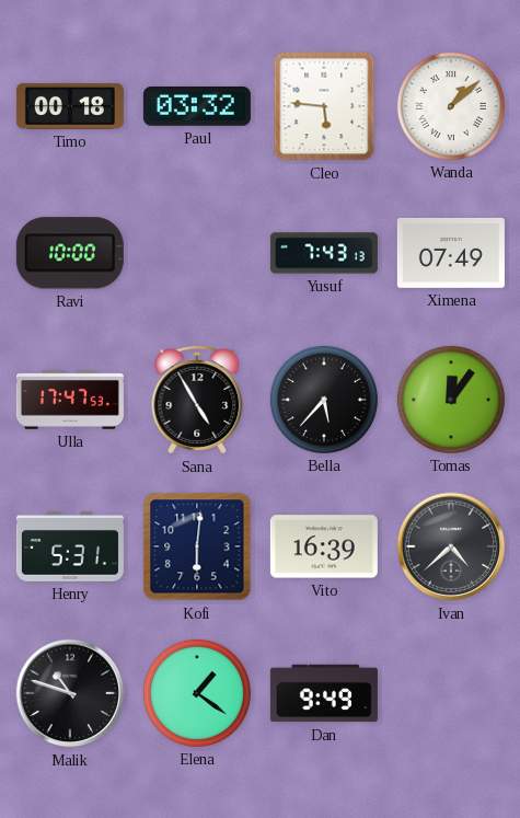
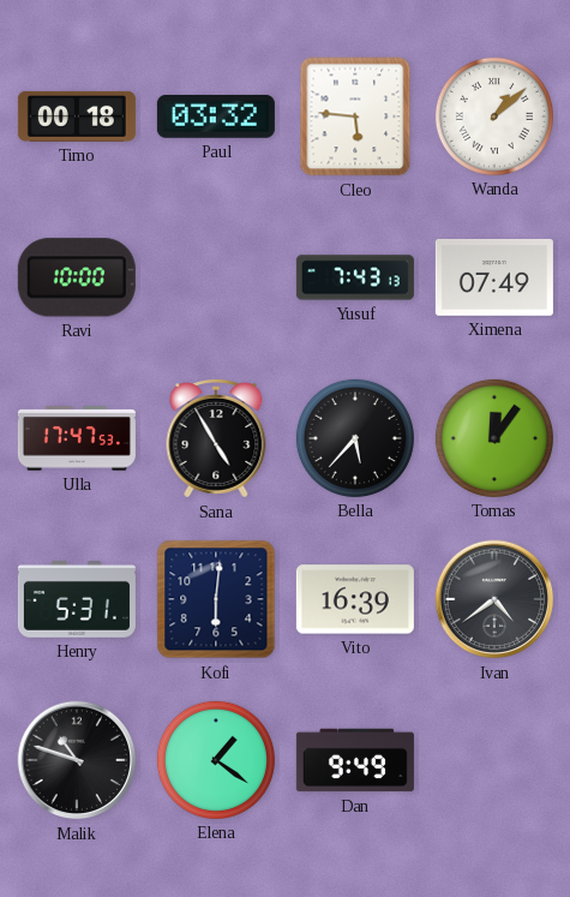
Ivan: 4:38 -> 4:39
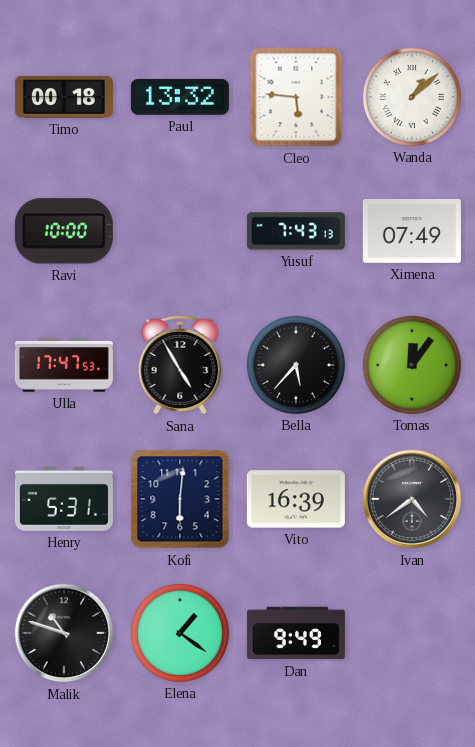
Paul: 03:32 -> 13:32
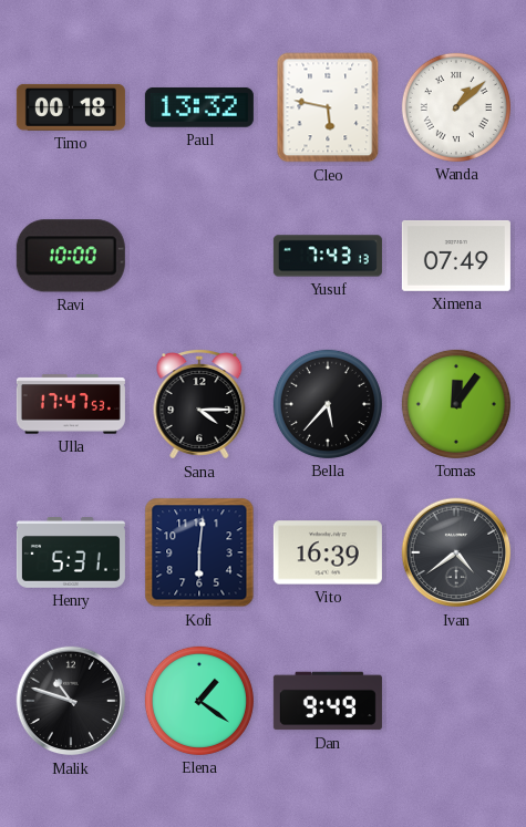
Cleo: 5:46 -> 5:47
Sana: 4:55 -> 4:15
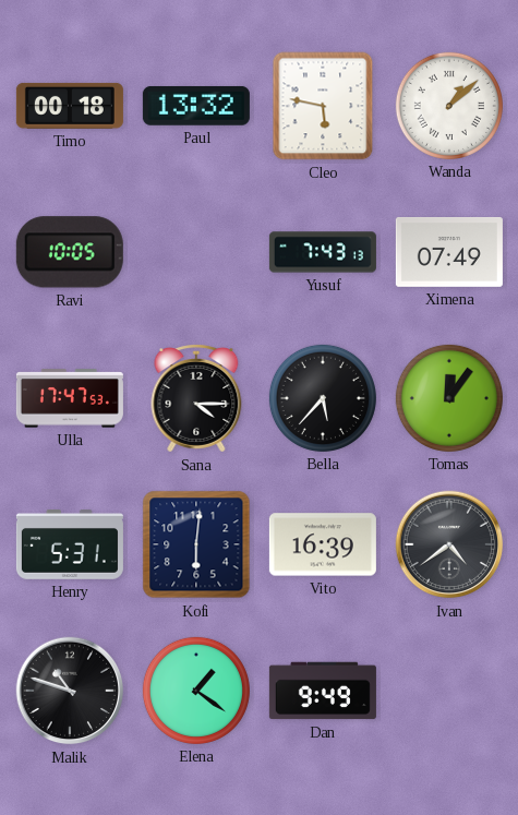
Ravi: 10:00 -> 10:05
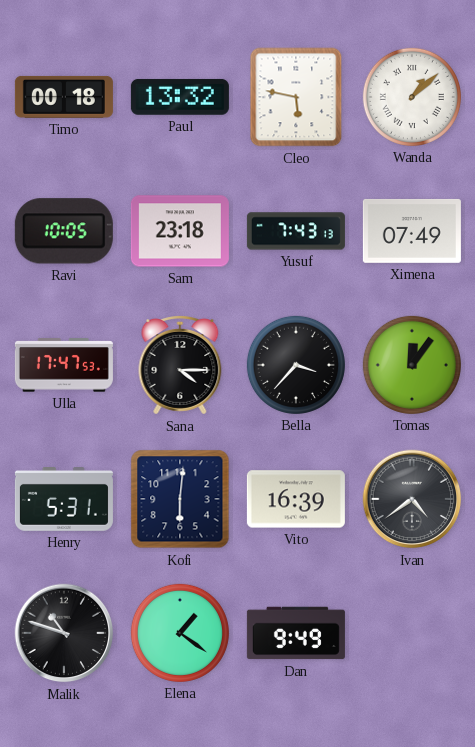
Sam: none -> 23:18
Bella: 5:37 -> 3:37
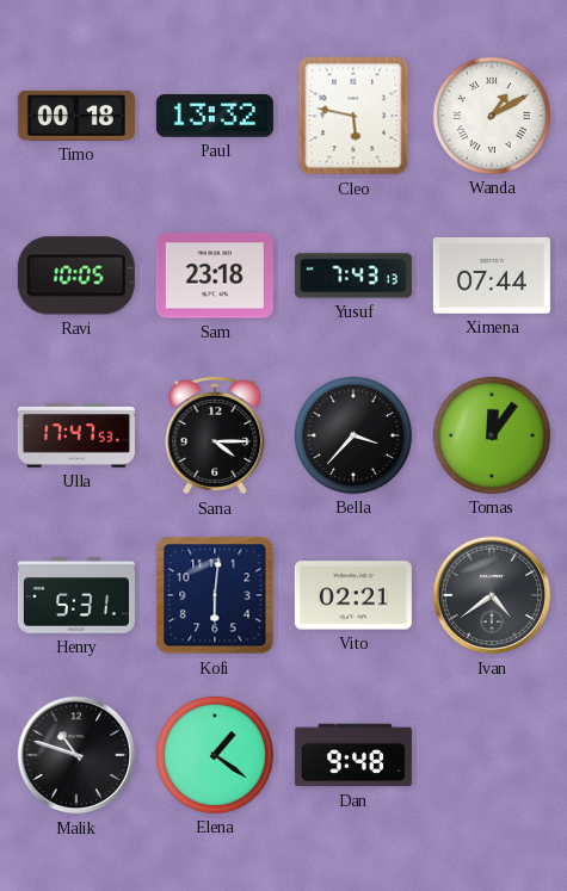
Wanda: 1:08 -> 1:10
Ximena: 07:49 -> 07:44
Vito: 16:39 -> 02:21
Dan: 9:49 -> 9:48
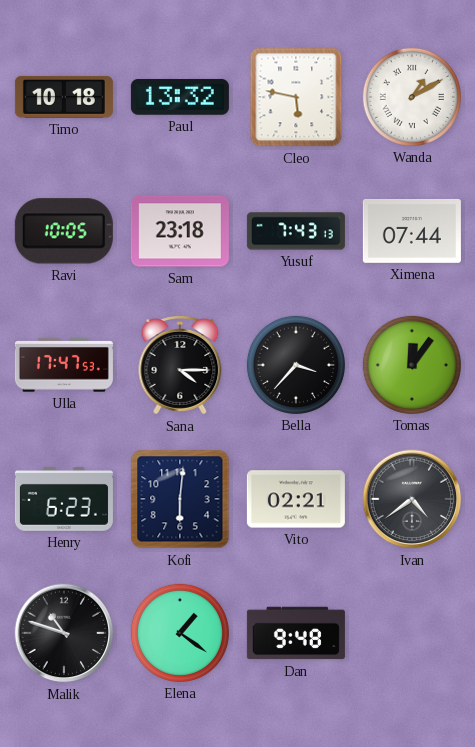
Timo: 00:18 -> 10:18
Henry: 5:31 -> 6:23
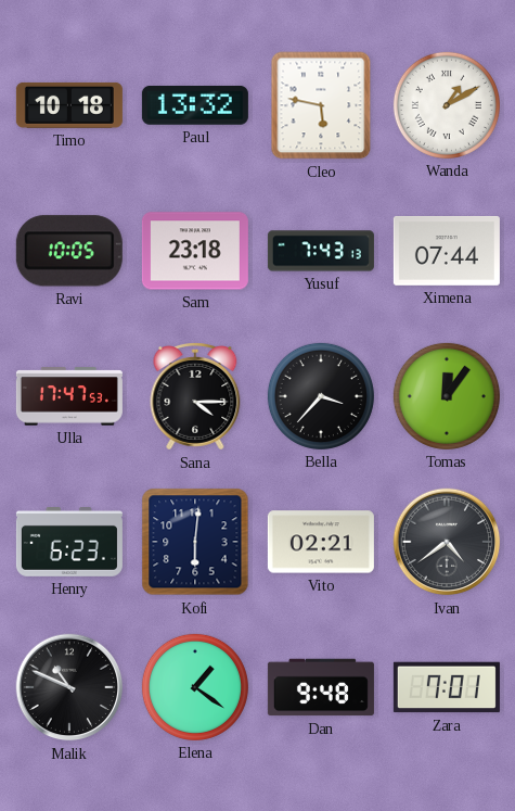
Malik: 10:48 -> 10:49
Zara: none -> 7:01
